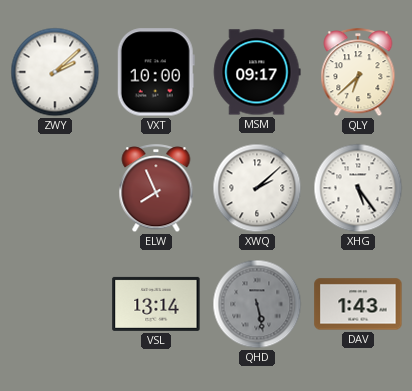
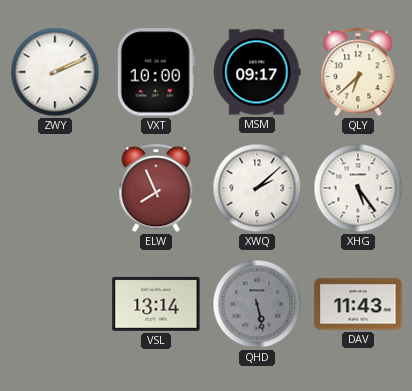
ZWY: 2:08 -> 2:11
DAV: 1:43 -> 11:43
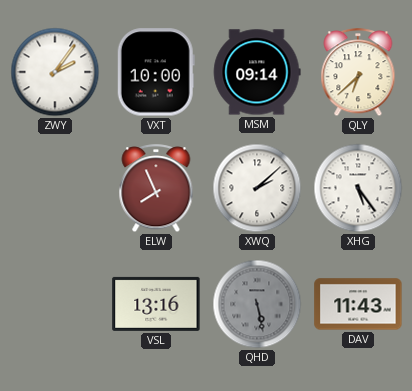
ZWY: 2:11 -> 2:06
MSM: 09:17 -> 09:14
VSL: 13:14 -> 13:16
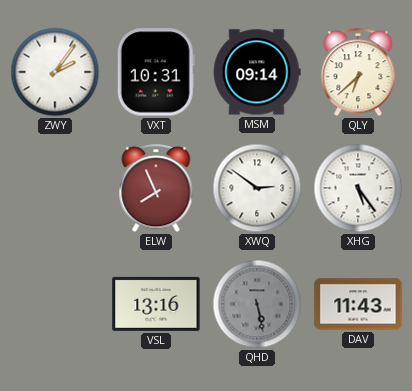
VXT: 10:00 -> 10:31
XWQ: 2:08 -> 2:51
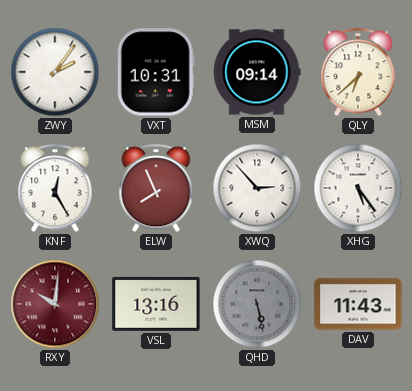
KNF: none -> 12:25
XWQ: 2:51 -> 2:53
RXY: none -> 10:01
